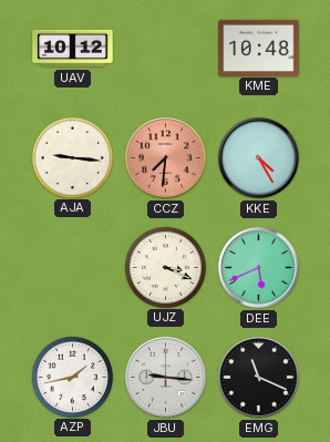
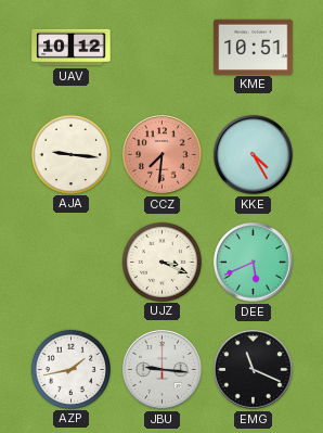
KME: 10:48 -> 10:51
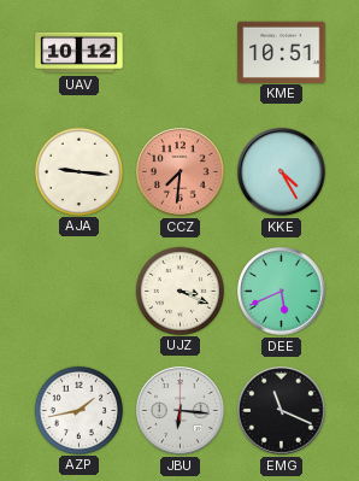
JBU: 9:16 -> 6:16
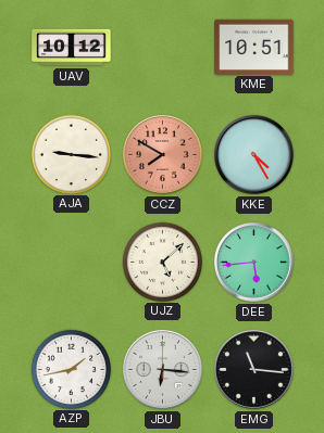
CCZ: 7:31 -> 7:50
UJZ: 3:19 -> 5:08
DEE: 5:41 -> 5:44
EMG: 11:19 -> 11:16
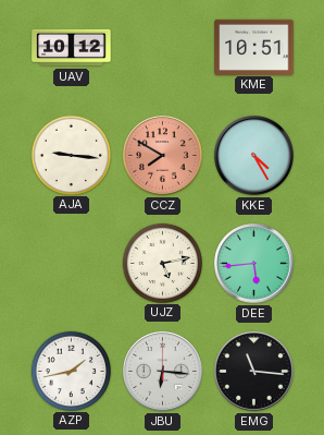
UJZ: 5:08 -> 5:13
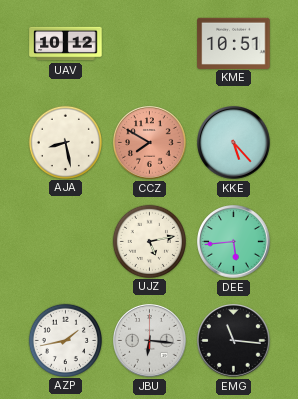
AJA: 9:16 -> 8:28
KKE: 4:25 -> 5:23
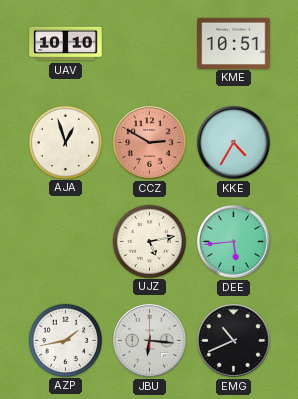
UAV: 10:12 -> 10:10
AJA: 8:28 -> 12:57
CCZ: 7:50 -> 2:50
KKE: 5:23 -> 4:35
EMG: 11:16 -> 10:41
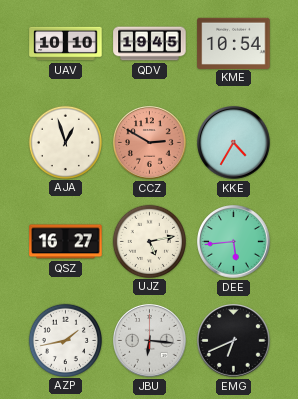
QDV: none -> 19:45
KME: 10:51 -> 10:54
QSZ: none -> 16:27
EMG: 10:41 -> 6:41
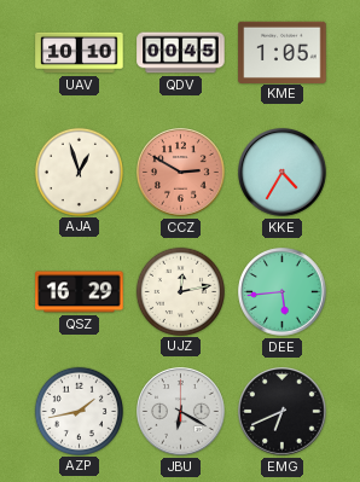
QDV: 19:45 -> 00:45
KME: 10:54 -> 1:05
QSZ: 16:27 -> 16:29
UJZ: 5:13 -> 12:13
JBU: 6:16 -> 6:20
